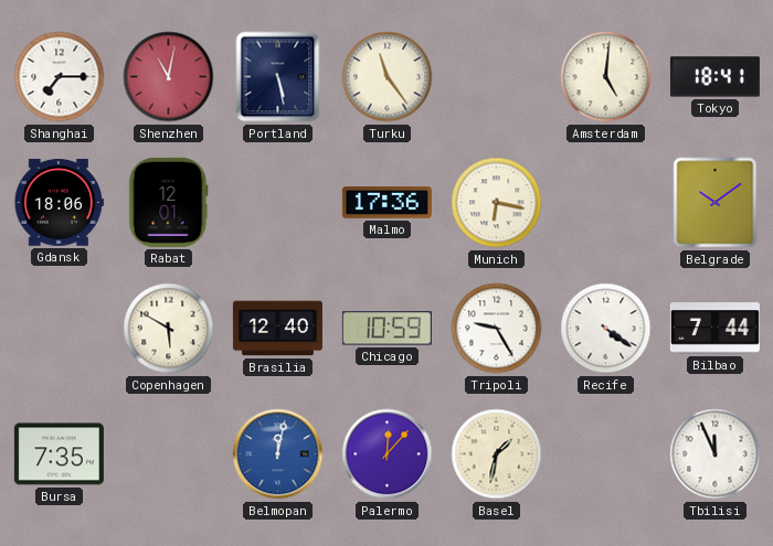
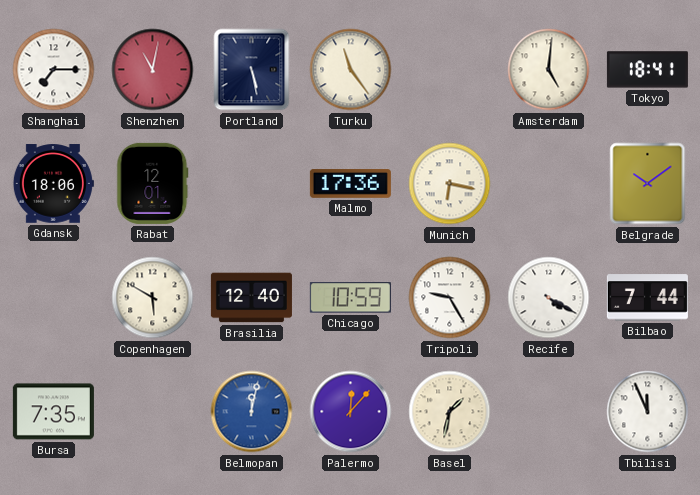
Recife: 4:21 -> 4:20
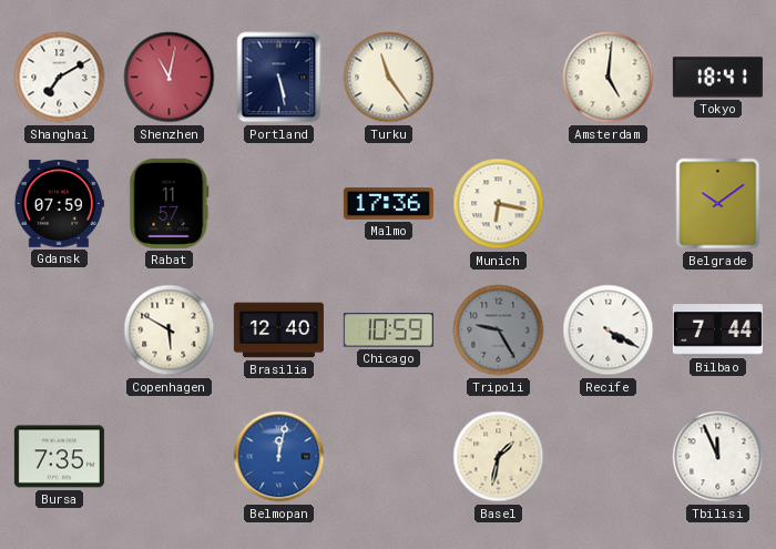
Shanghai: 7:15 -> 7:10
Gdansk: 18:06 -> 07:59
Rabat: 12:01 -> 11:57
Tripoli dial: white -> grey
Palermo: 12:07 -> none
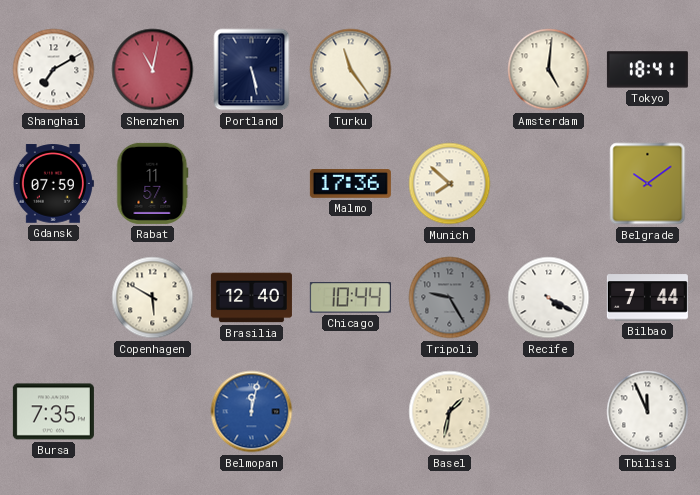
Munich: 6:17 -> 7:52
Chicago: 10:59 -> 10:44
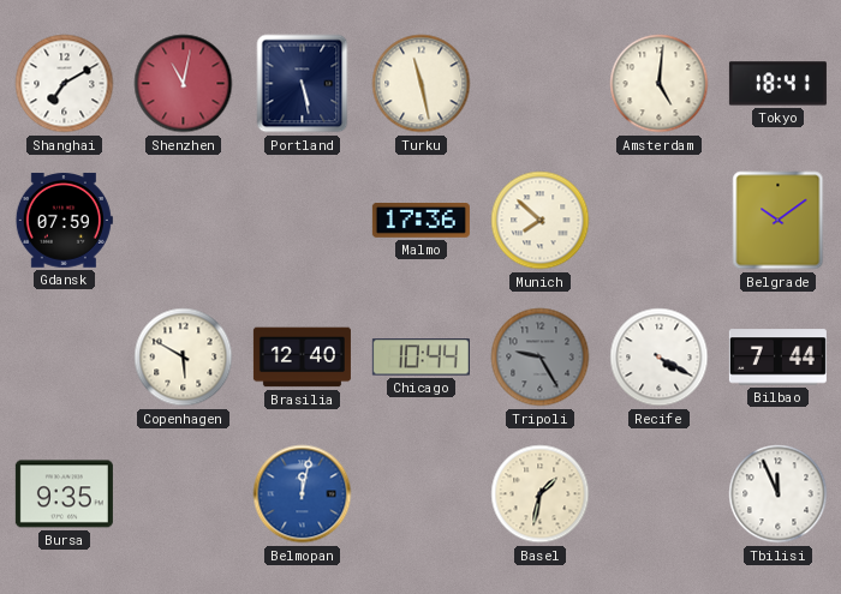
Turku: 11:24 -> 11:28
Rabat: 11:57 -> none
Bursa: 7:35 -> 9:35
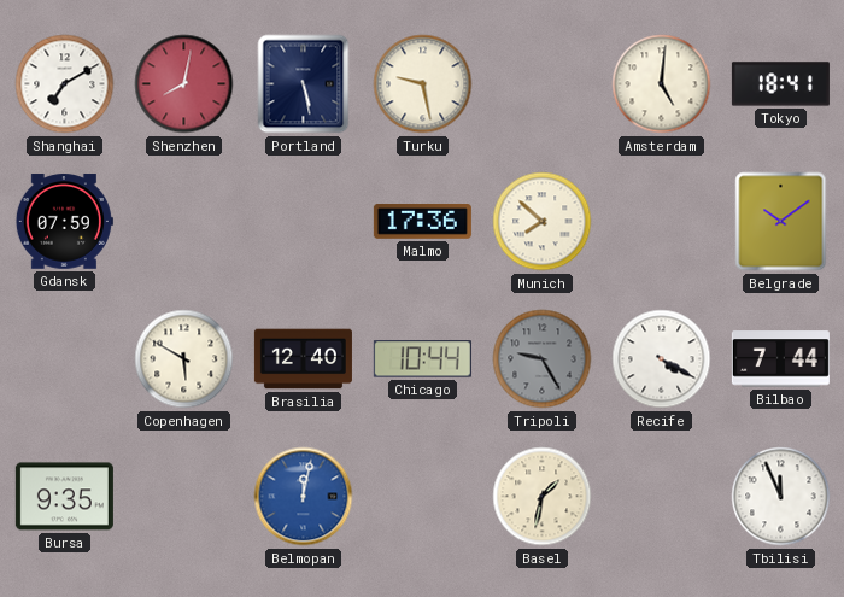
Shenzhen: 11:02 -> 8:02
Turku: 11:28 -> 9:28
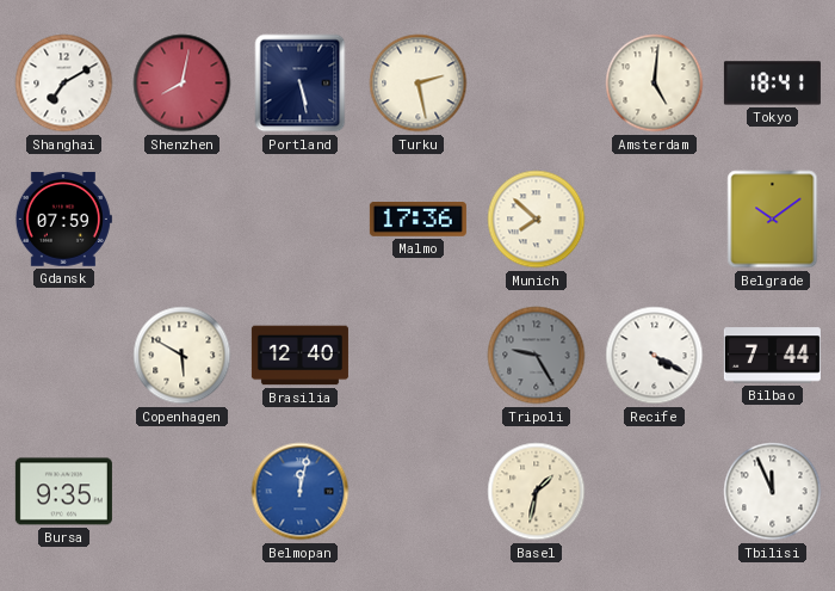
Turku: 9:28 -> 2:28
Chicago: 10:44 -> none
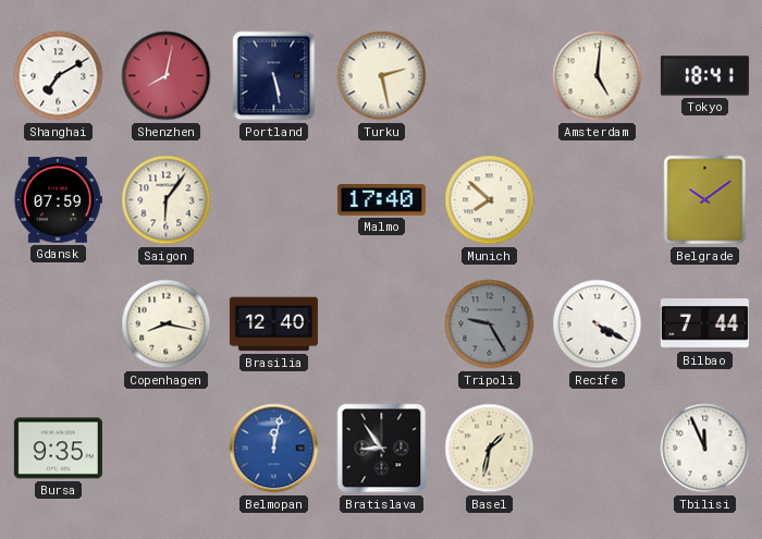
Saigon: none -> 6:06
Malmo: 17:36 -> 17:40
Copenhagen: 5:50 -> 8:17
Bratislava: none -> 8:54
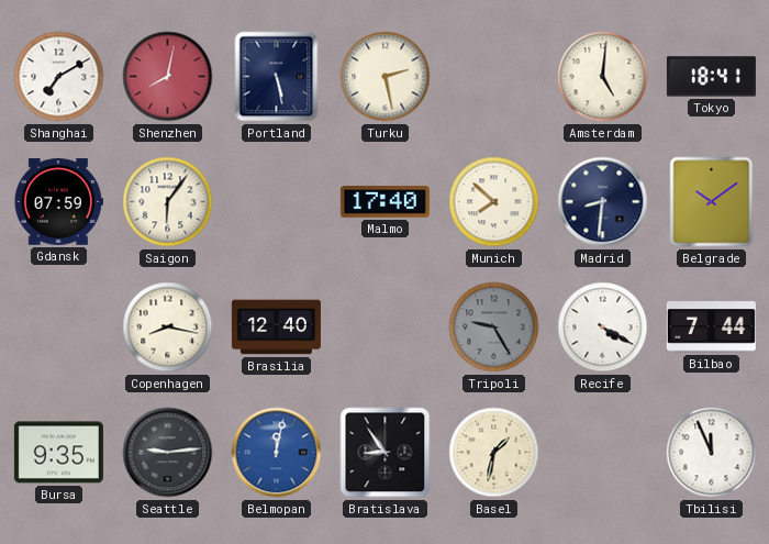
Madrid: none -> 8:31
Seattle: none -> 9:14
